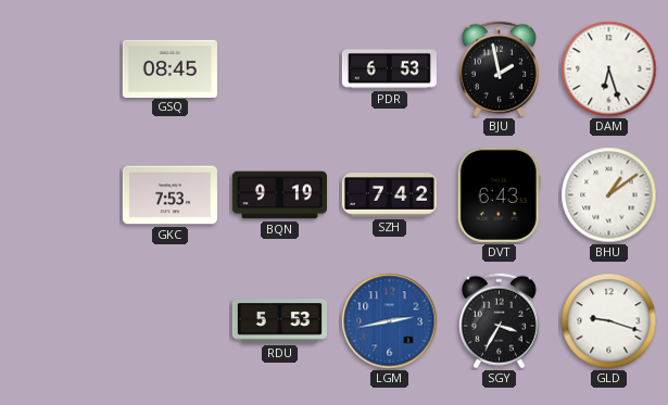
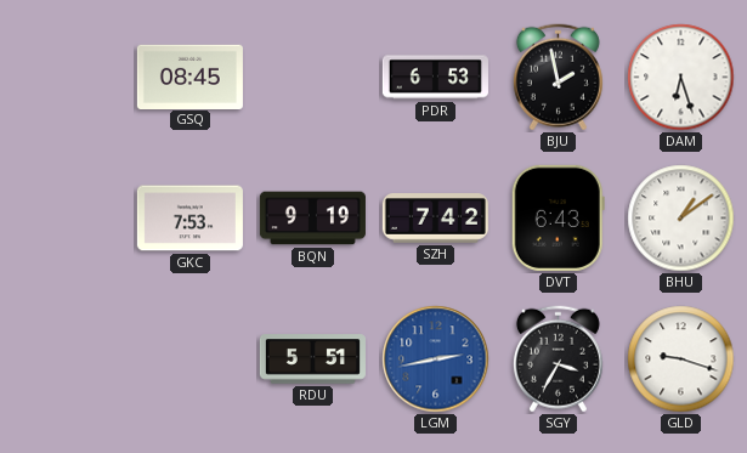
RDU: 5:53 -> 5:51
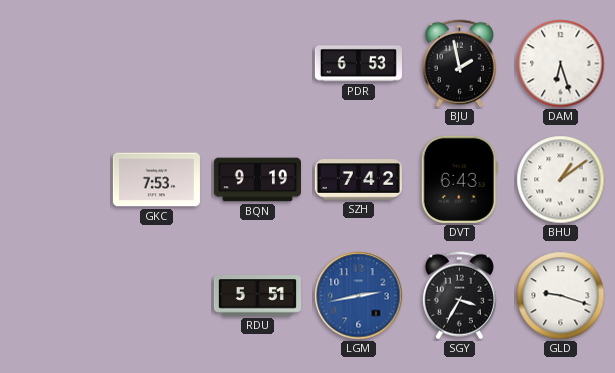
GSQ: 08:45 -> none
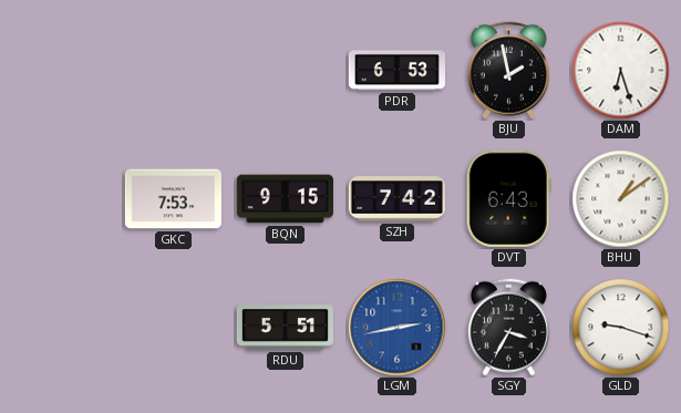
BQN: 9:19 -> 9:15
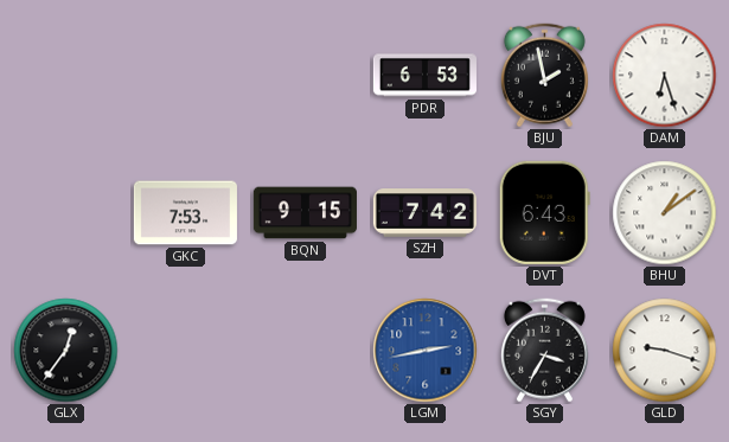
GLX: none -> 12:36
RDU: 5:51 -> none
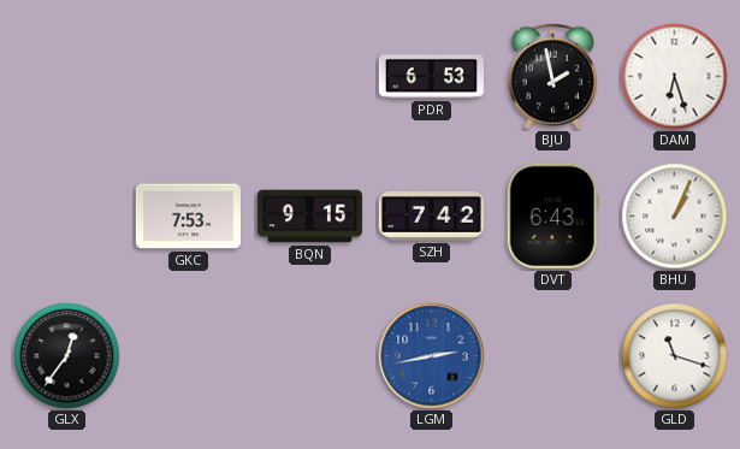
BHU: 1:09 -> 1:04
SGY: 3:35 -> none
GLD: 9:18 -> 11:18
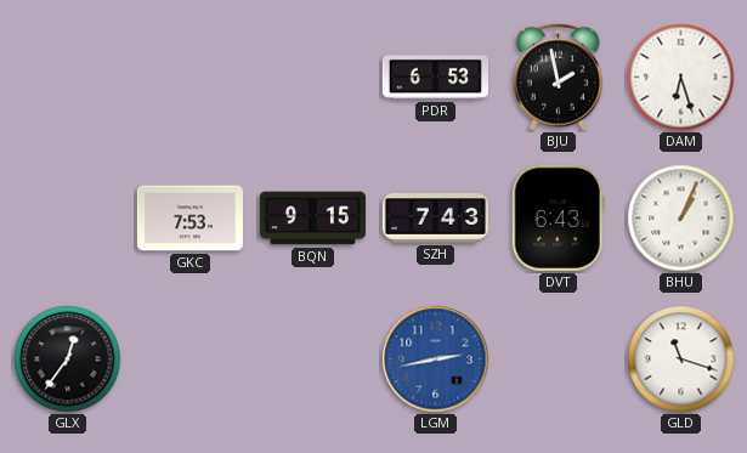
SZH: 7:42 -> 7:43
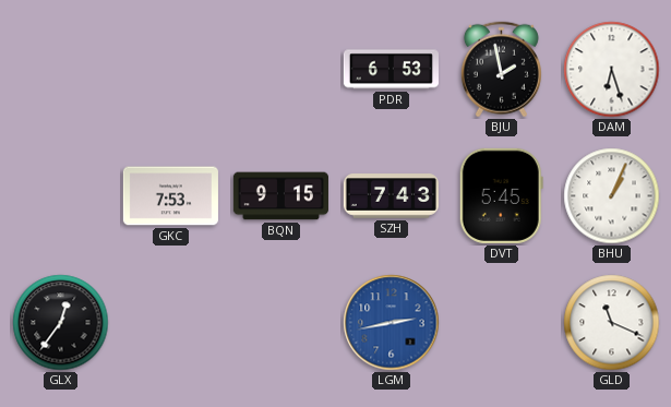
DVT: 6:43 -> 5:45
GLD: 11:18 -> 11:19
